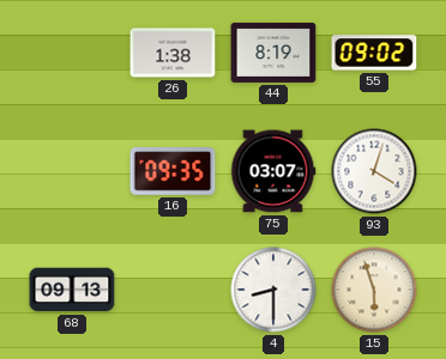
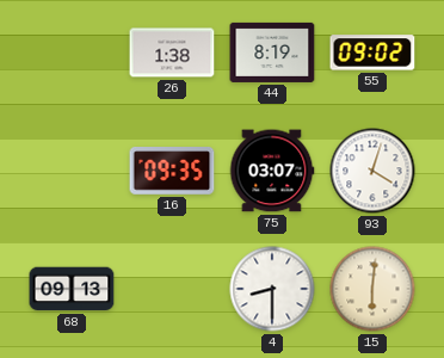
15: 5:57 -> 6:01
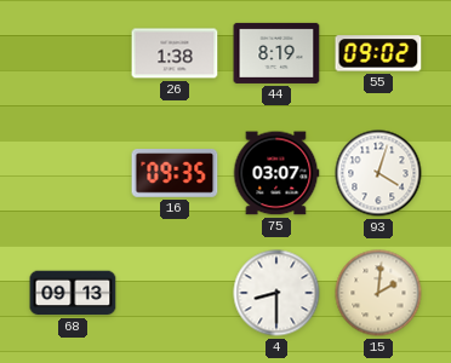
15: 6:01 -> 2:01
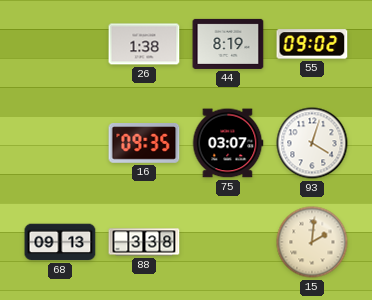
88: none -> 3:38
4: 8:30 -> none
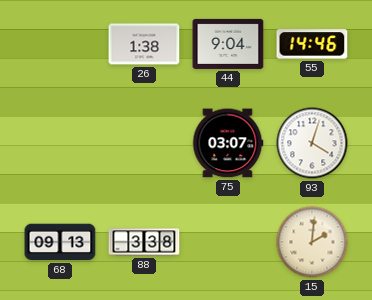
44: 8:19 -> 9:04
55: 09:02 -> 14:46
16: 09:35 -> none
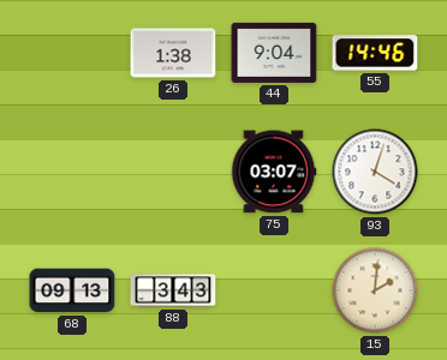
88: 3:38 -> 3:43
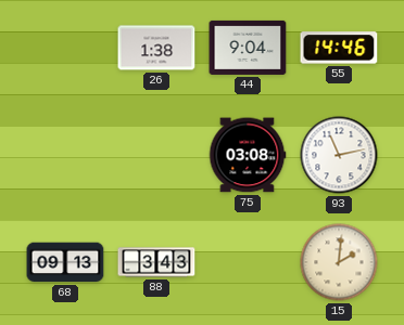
75: 03:07 -> 03:08
93: 4:03 -> 11:13
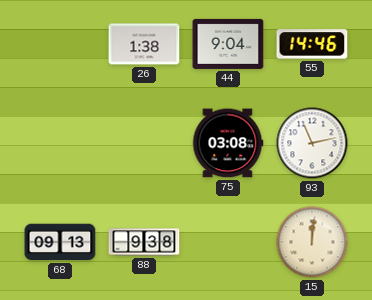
88: 3:43 -> 9:38
15: 2:01 -> 12:01
